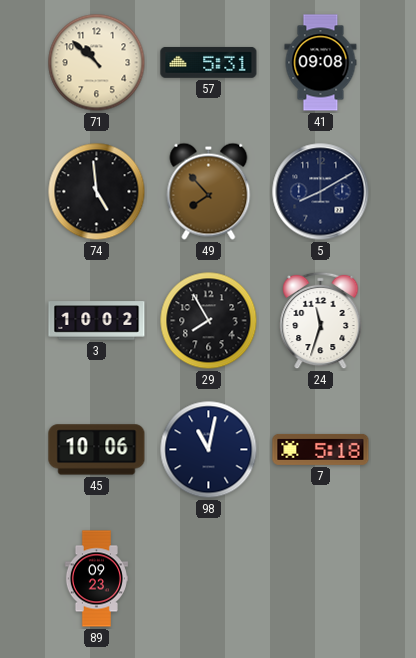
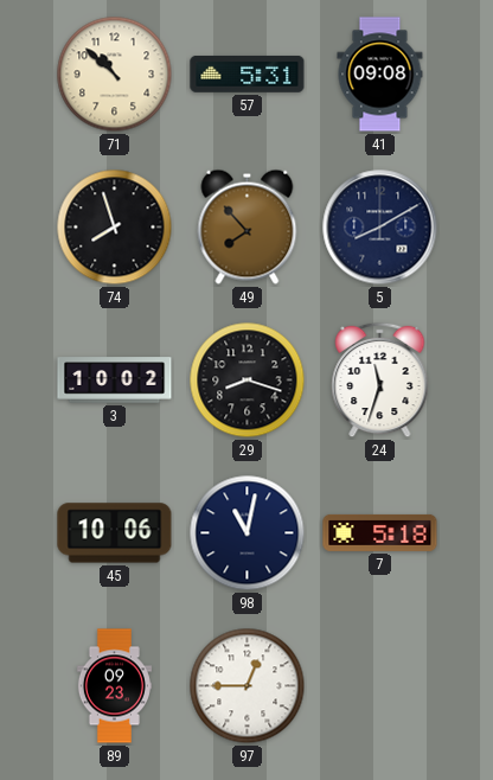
74: 4:59 -> 7:57
29: 7:55 -> 8:18
97: none -> 12:45
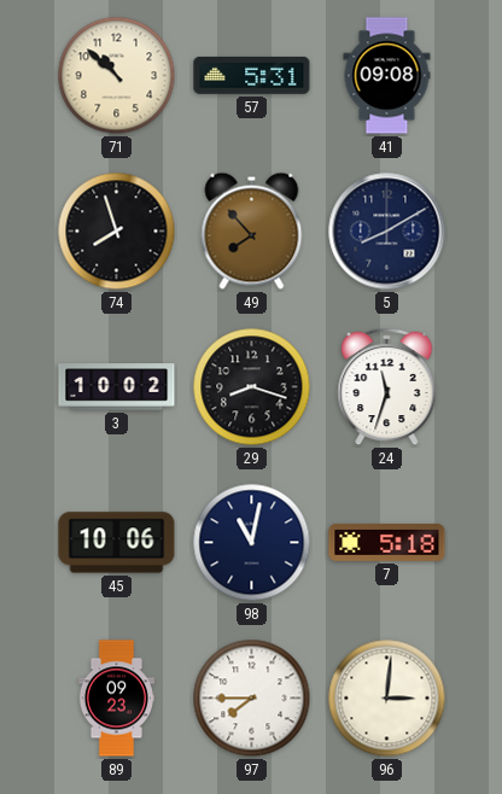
97: 12:45 -> 7:45
96: none -> 3:01
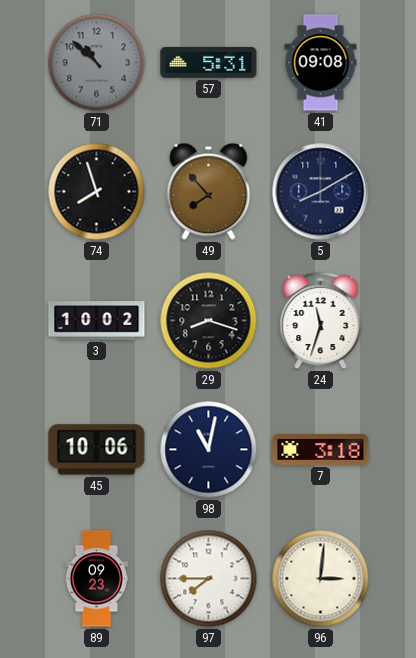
71 dial: cream -> grey
7: 5:18 -> 3:18
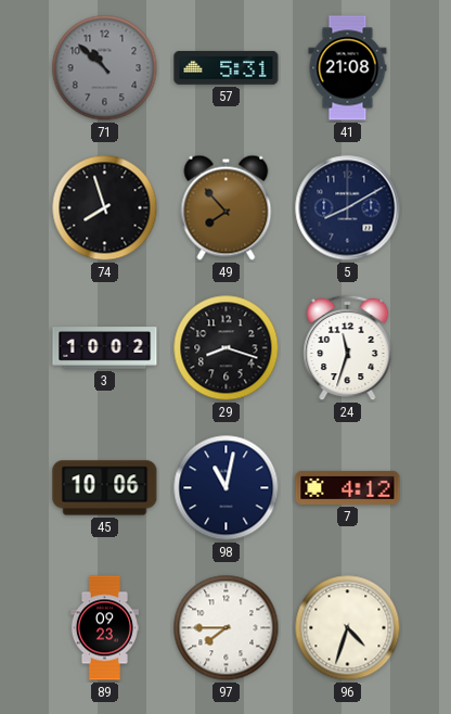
41: 09:08 -> 21:08
7: 3:18 -> 4:12
96: 3:01 -> 4:33
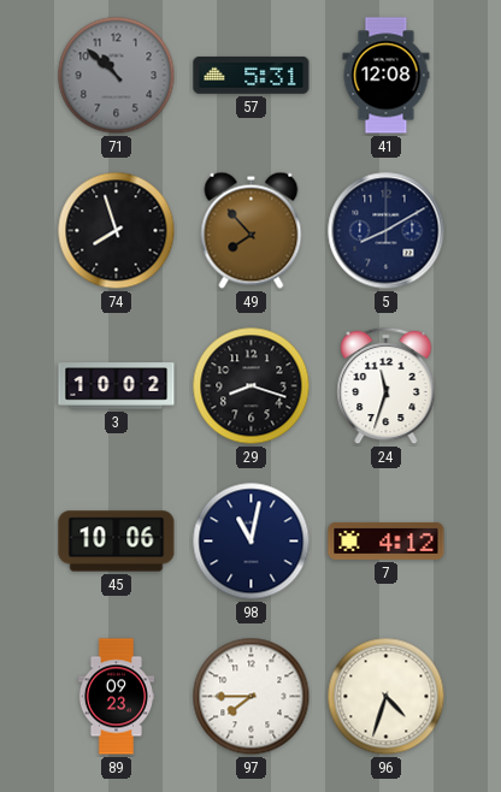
41: 21:08 -> 12:08
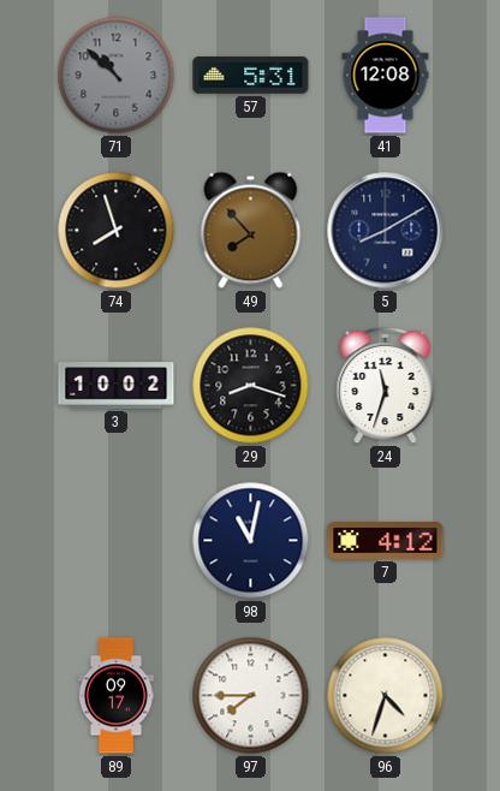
45: 10:06 -> none
89: 09:23 -> 09:17
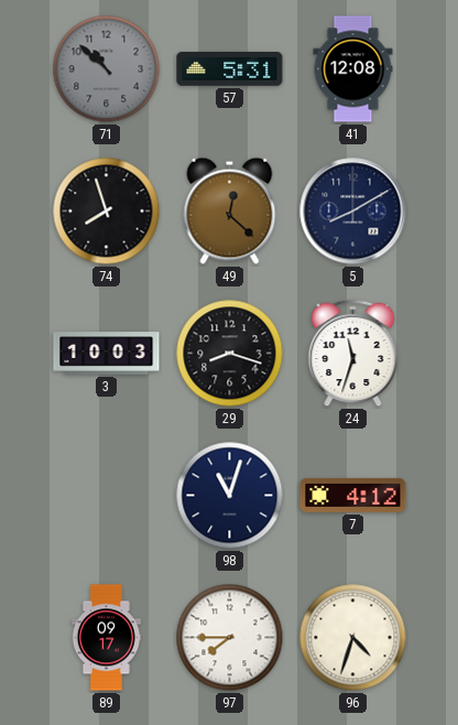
49: 7:53 -> 12:22
3: 10:02 -> 10:03
98: 11:02 -> 11:03
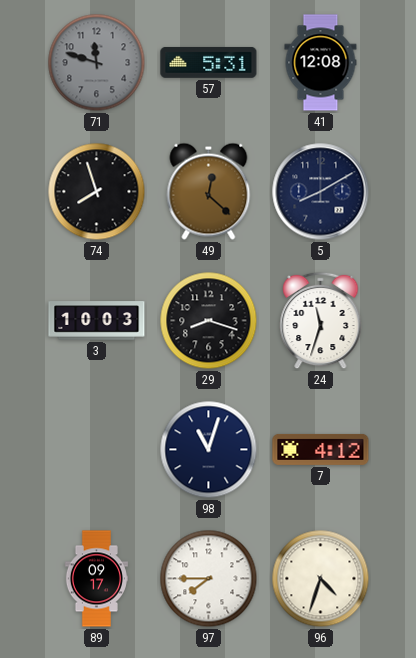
71: 10:52 -> 11:48
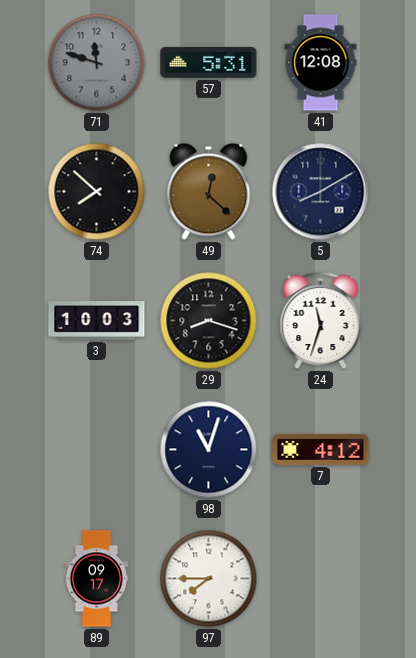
74: 7:57 -> 7:52
96: 4:33 -> none
